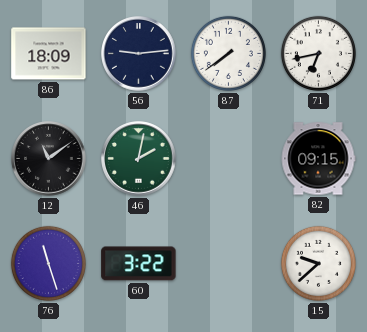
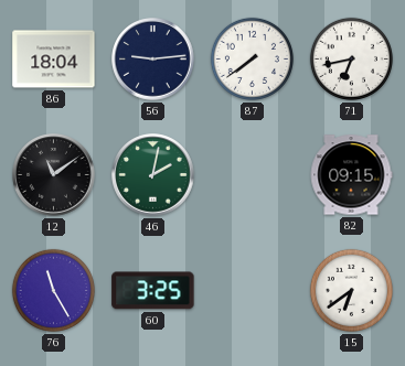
86: 18:09 -> 18:04
76: 11:27 -> 11:25
60: 3:22 -> 3:25
15: 9:38 -> 6:39
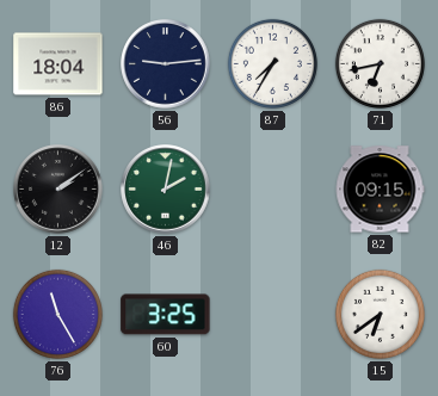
87: 7:39 -> 7:35
12: 11:09 -> 2:09
